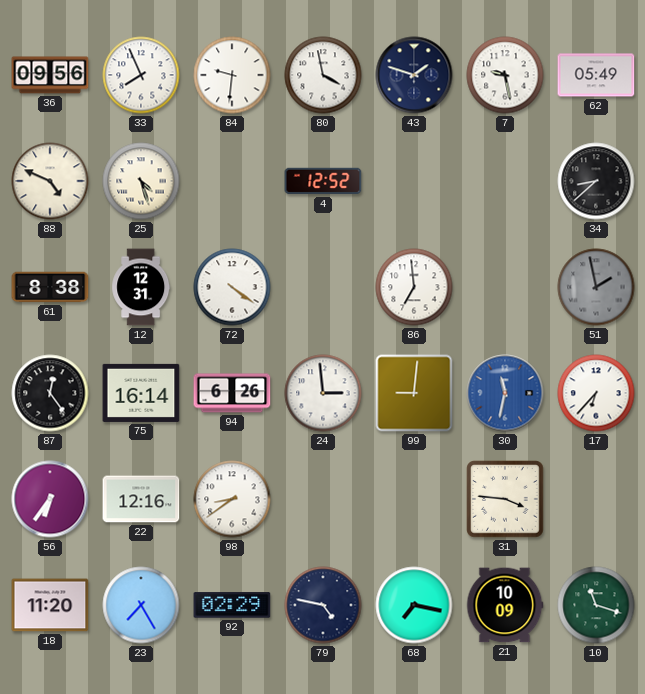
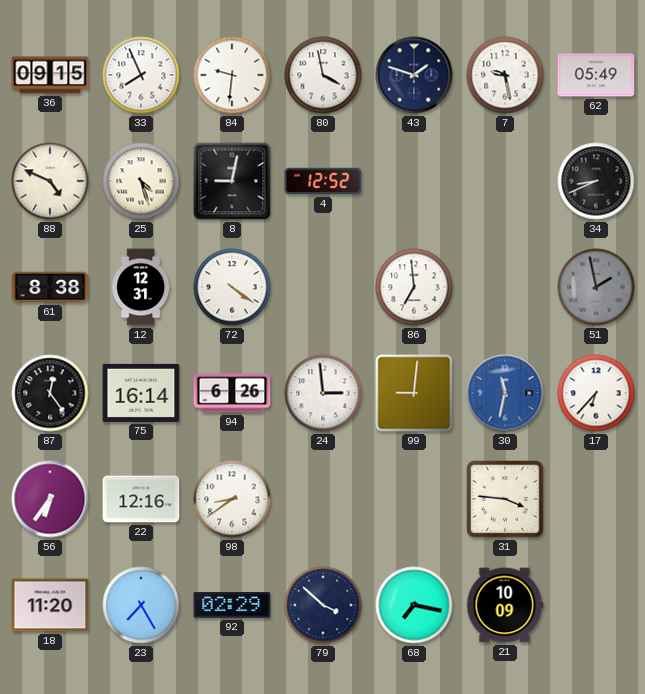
36: 09:56 -> 09:15
8: none -> 9:02
34: 8:38 -> 8:41
79: 4:47 -> 3:52
10: 11:18 -> none
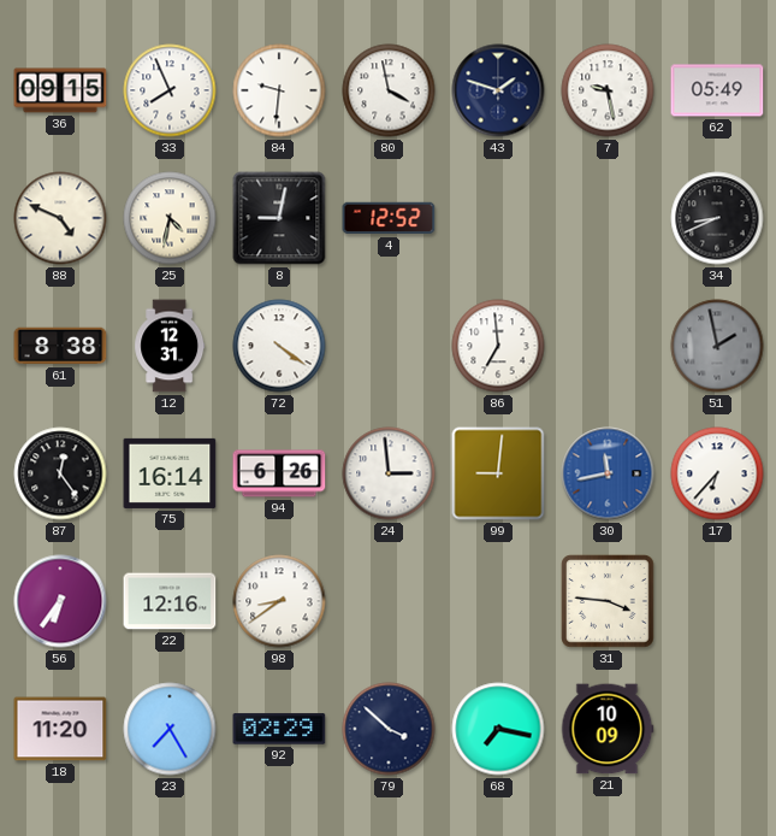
25: 4:27 -> 4:32
30: 11:32 -> 11:43
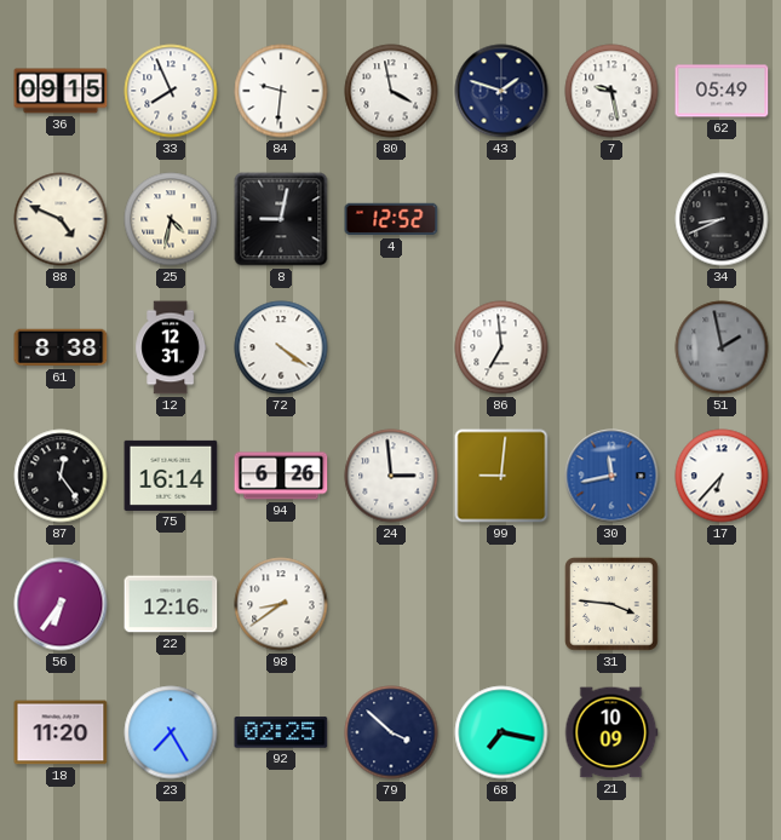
92: 02:29 -> 02:25
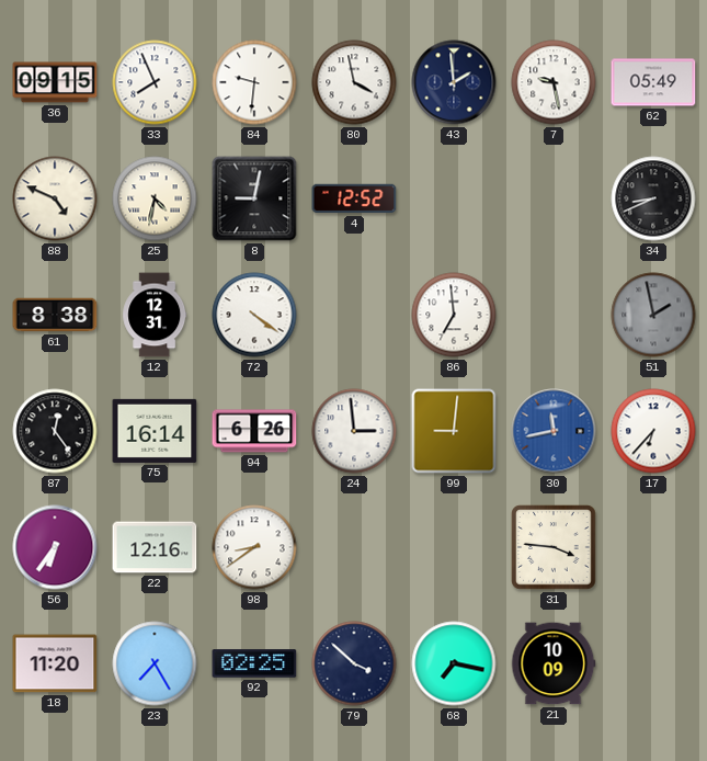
43: 1:48 -> 1:59
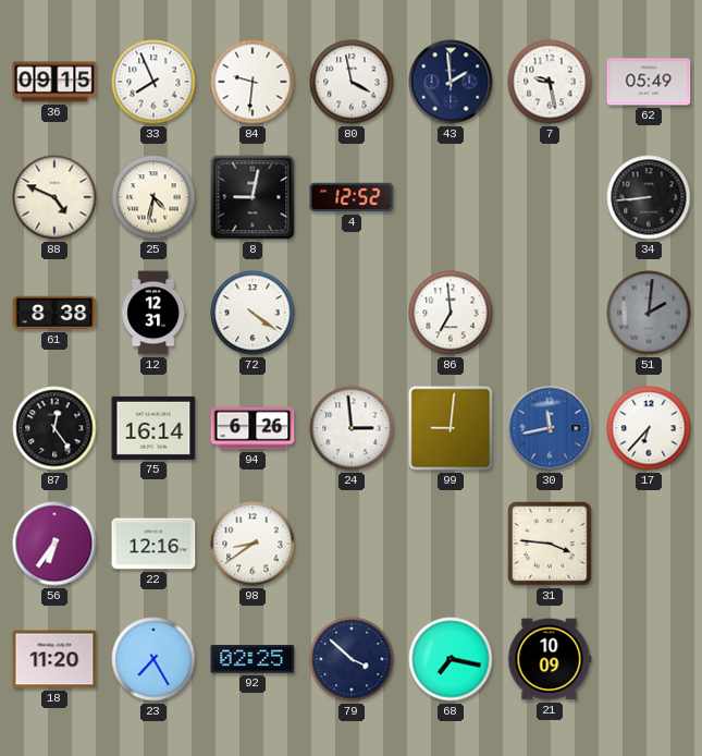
34: 8:41 -> 8:44
51: 1:58 -> 2:01
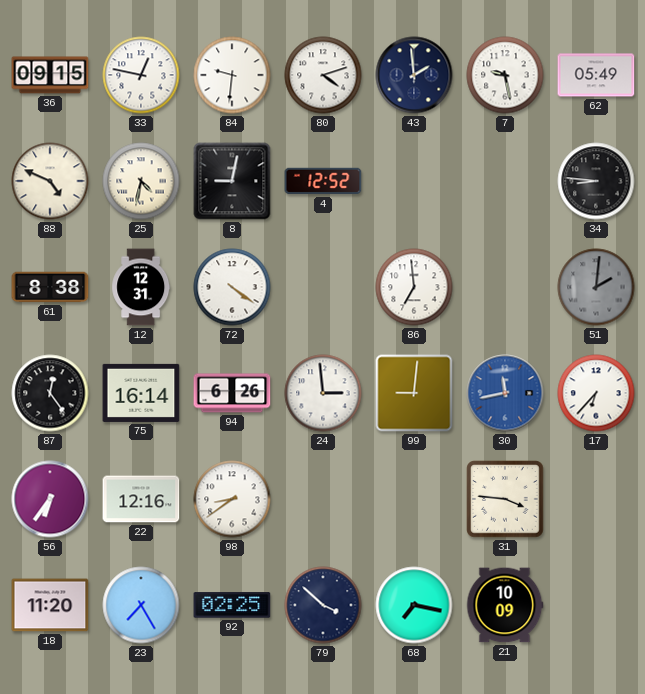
33: 7:56 -> 12:47
80: 3:58 -> 4:12
34: 8:44 -> 8:46
